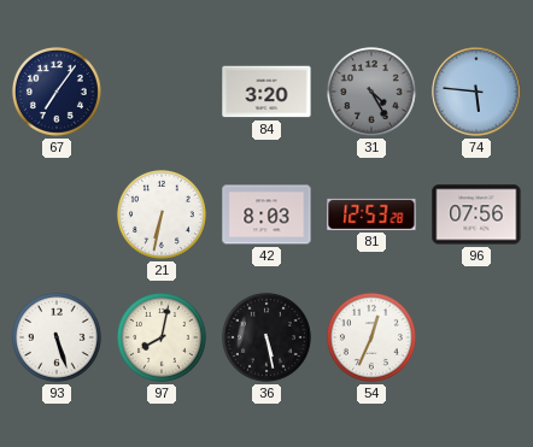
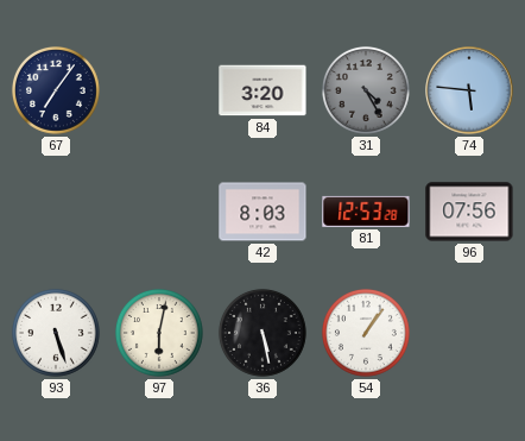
21: 6:32 -> none
97: 8:02 -> 6:02
54: 12:34 -> 1:06
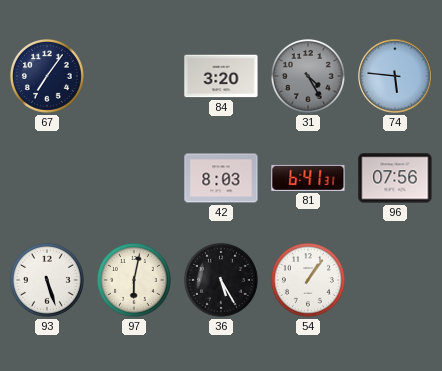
81: 12:53 -> 6:41
36: 5:28 -> 5:25
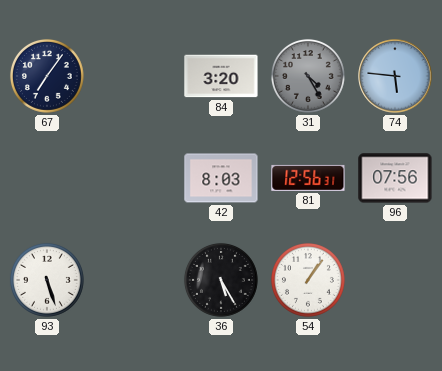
81: 6:41 -> 12:56
97: 6:02 -> none
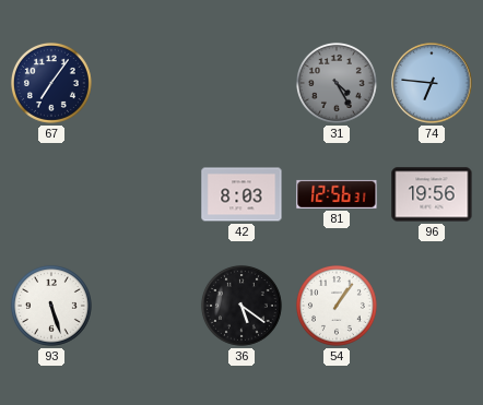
84: 3:20 -> none
74: 5:46 -> 6:46
96: 07:56 -> 19:56
36: 5:25 -> 5:21
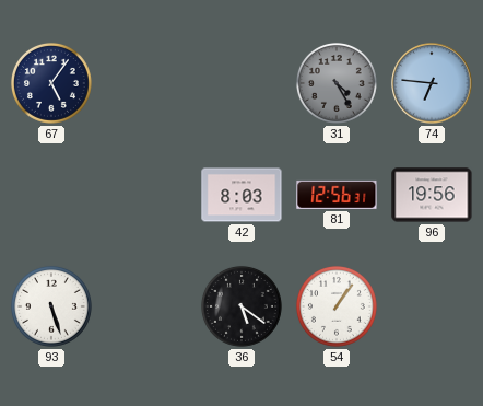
67: 7:06 -> 5:06
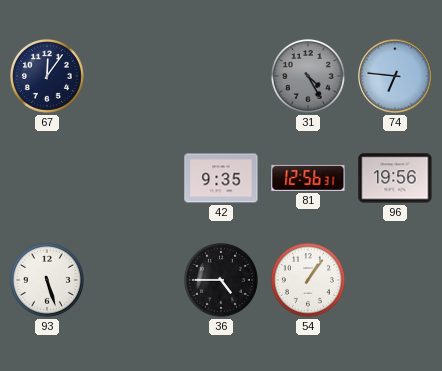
67: 5:06 -> 12:06
42: 8:03 -> 9:35
36: 5:21 -> 4:45
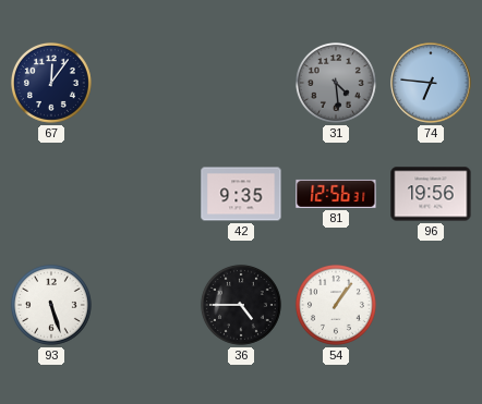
31: 4:25 -> 4:29
